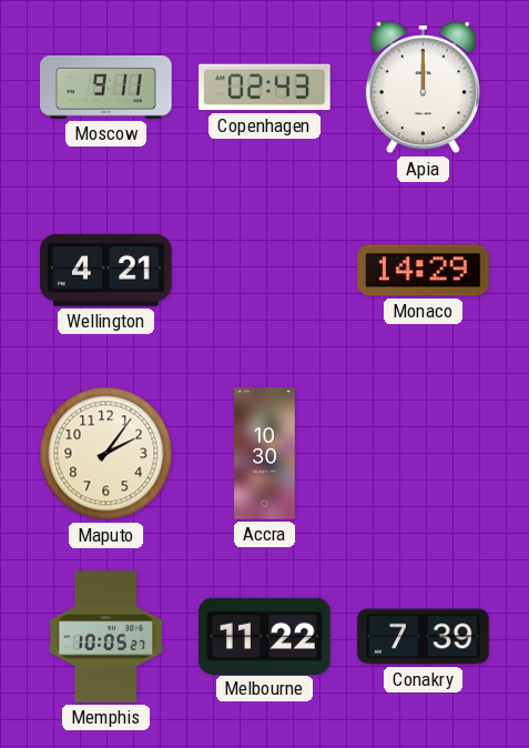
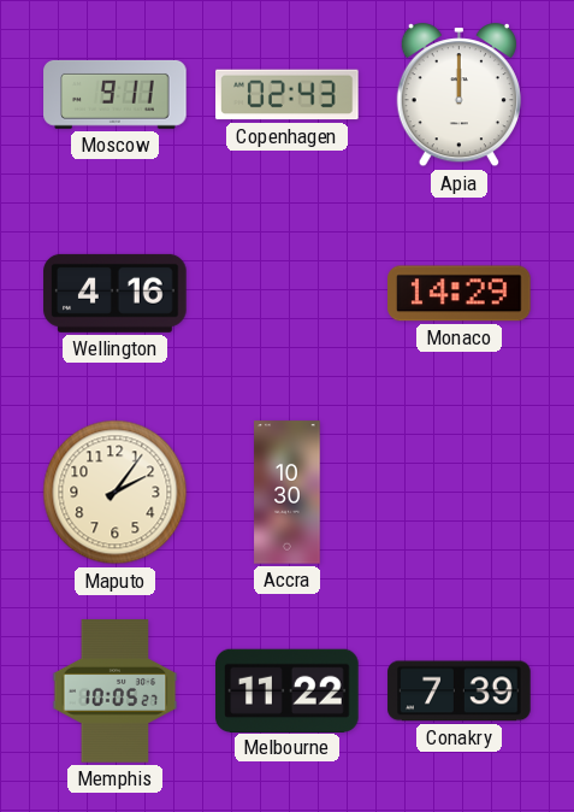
Wellington: 4:21 -> 4:16
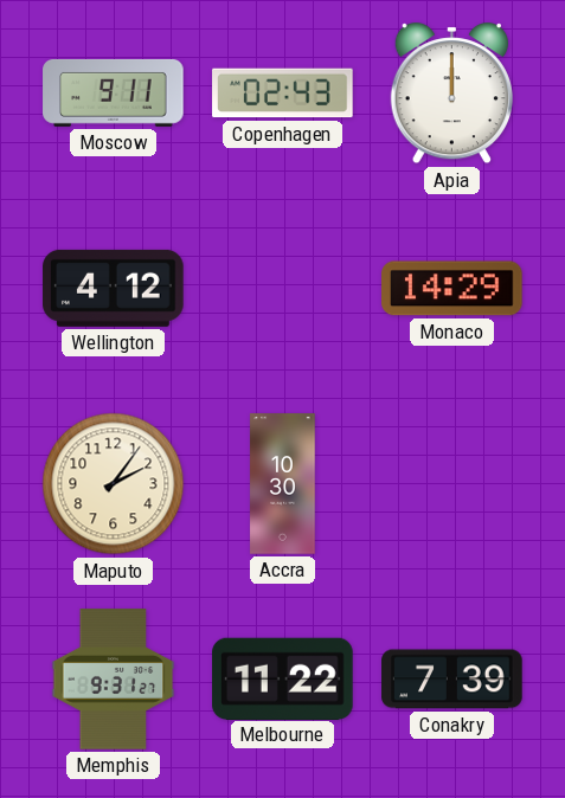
Wellington: 4:16 -> 4:12
Memphis: 10:05 -> 9:31
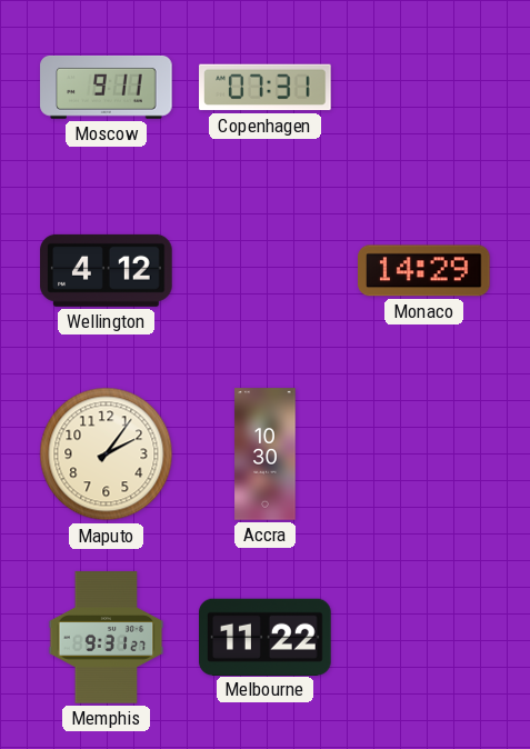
Copenhagen: 02:43 -> 07:31
Apia: 12:00 -> none
Conakry: 7:39 -> none
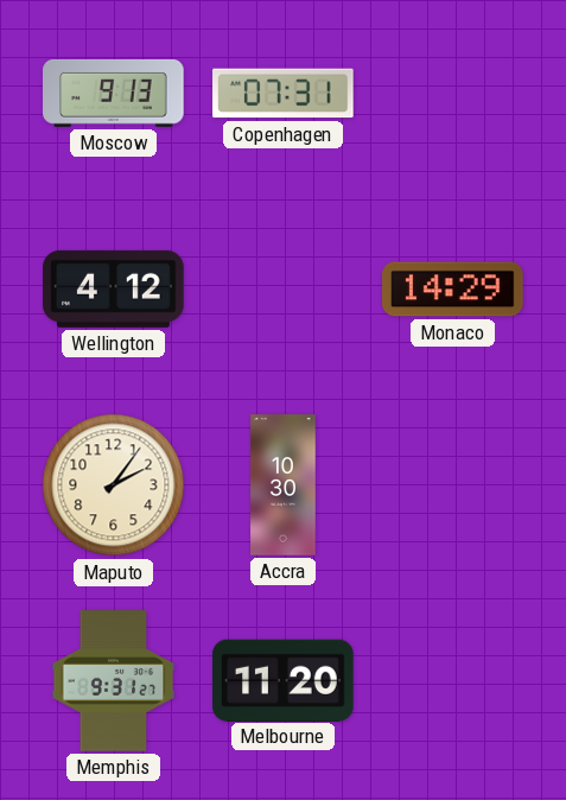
Moscow: 9:11 -> 9:13
Melbourne: 11:22 -> 11:20
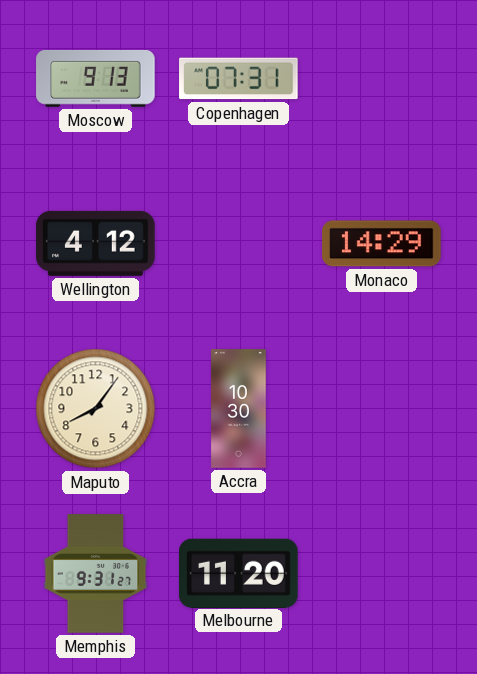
Maputo: 2:06 -> 8:06
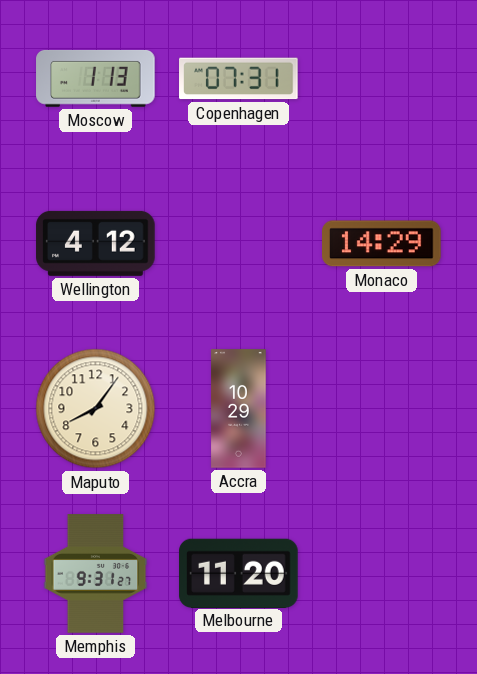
Moscow: 9:13 -> 1:13
Accra: 10:30 -> 10:29
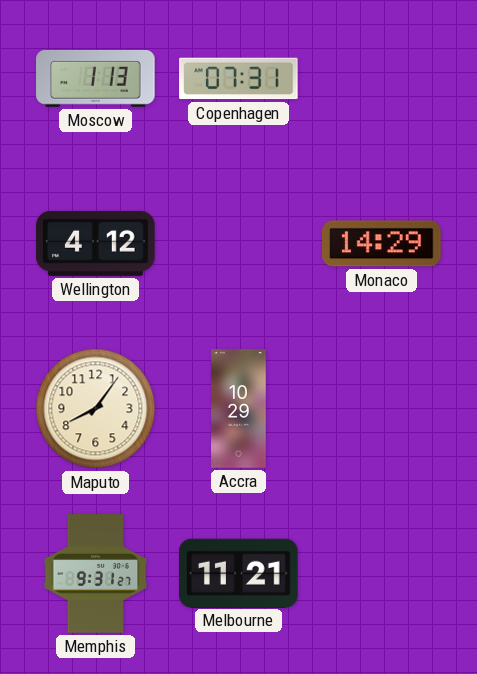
Melbourne: 11:20 -> 11:21
